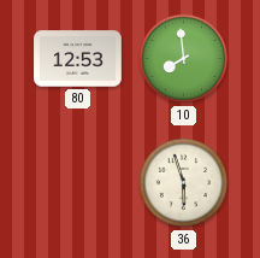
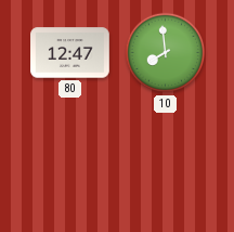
80: 12:53 -> 12:47
36: 5:57 -> none
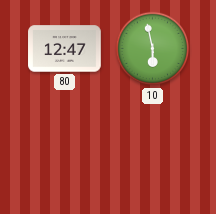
10: 7:59 -> 5:58
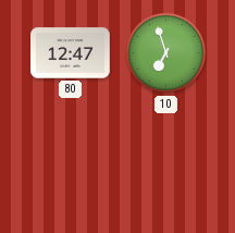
10: 5:58 -> 6:57
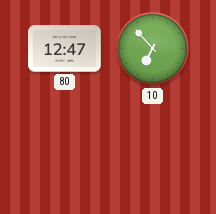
10: 6:57 -> 6:53
